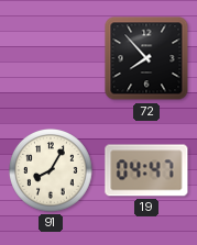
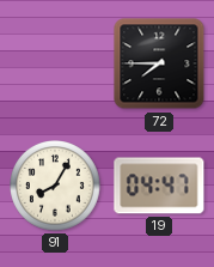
72: 7:53 -> 7:45
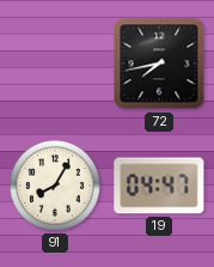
72: 7:45 -> 7:43
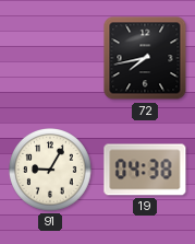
91: 8:05 -> 9:05
19: 04:47 -> 04:38
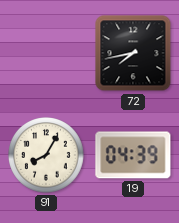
91: 9:05 -> 8:05
19: 04:38 -> 04:39
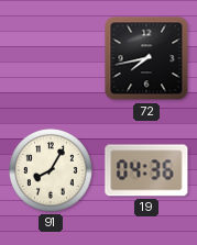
19: 04:39 -> 04:36
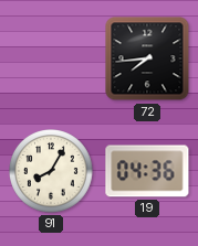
72: 7:43 -> 7:44
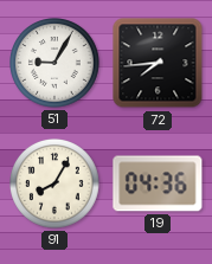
51: none -> 9:05
